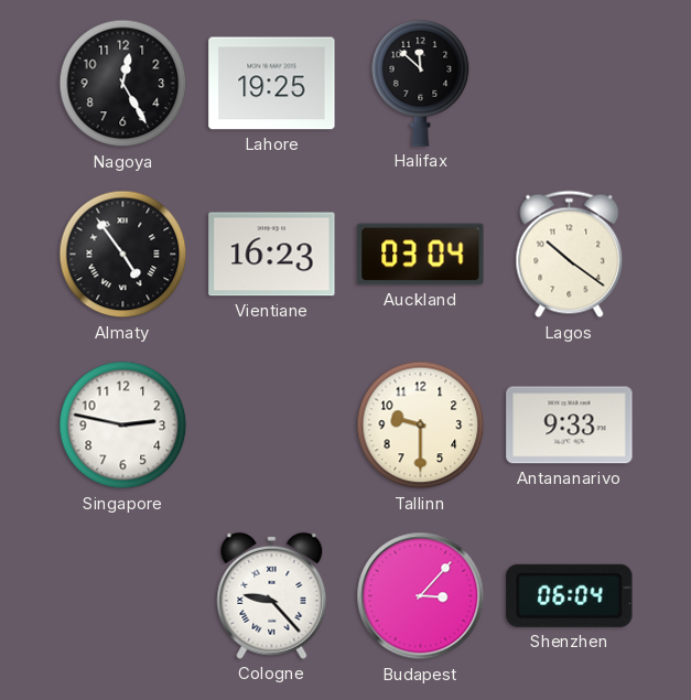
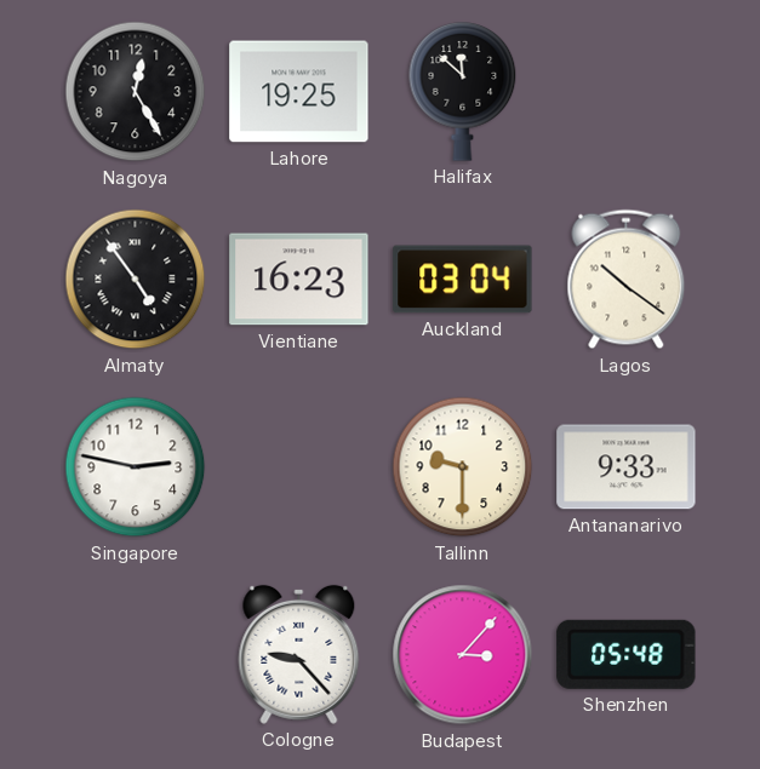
Shenzhen: 06:04 -> 05:48
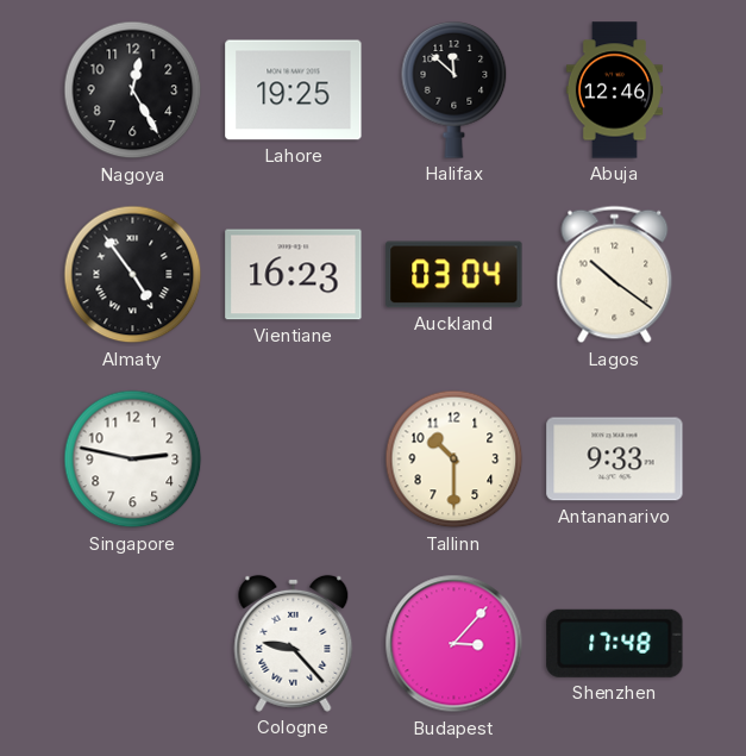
Abuja: none -> 12:46
Tallinn: 9:30 -> 10:30
Shenzhen: 05:48 -> 17:48
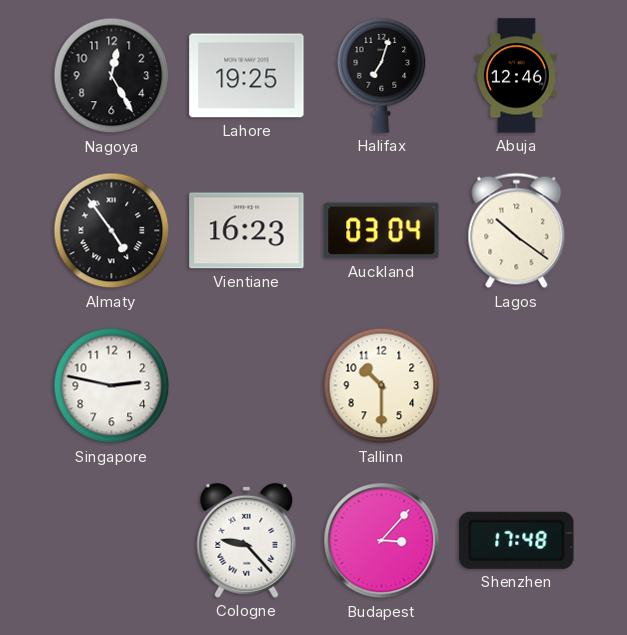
Halifax: 11:52 -> 7:03
Antananarivo: 9:33 -> none
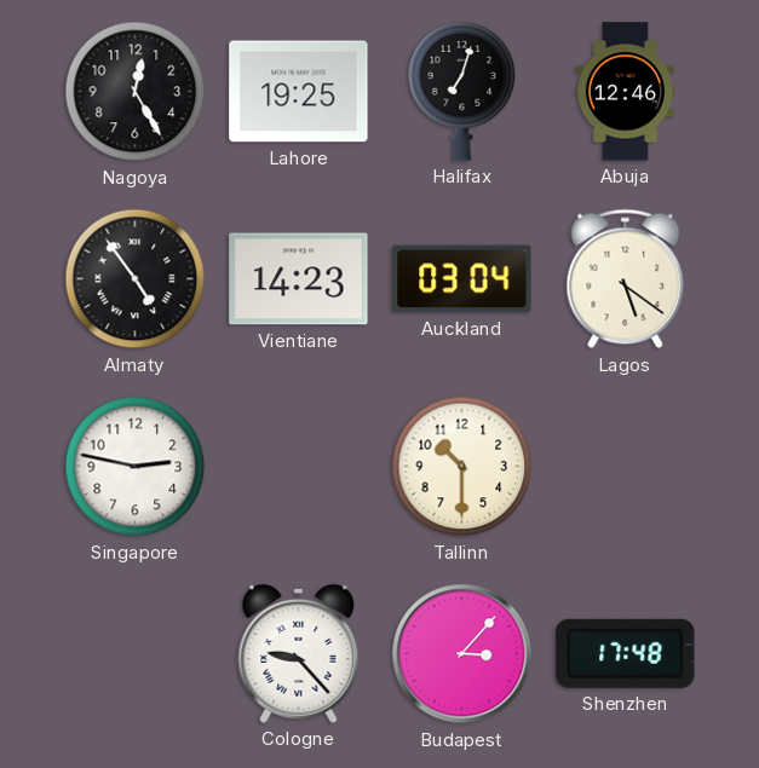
Vientiane: 16:23 -> 14:23
Lagos: 10:21 -> 5:21
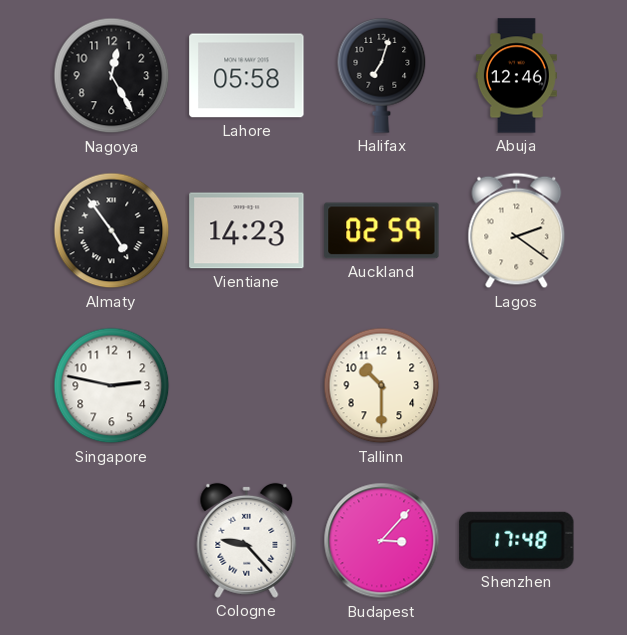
Lahore: 19:25 -> 05:58
Auckland: 03:04 -> 02:59
Lagos: 5:21 -> 2:21
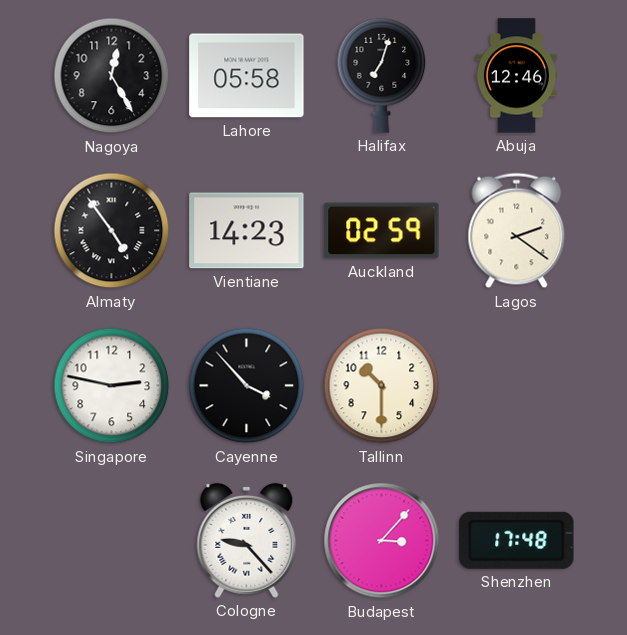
Cayenne: none -> 3:53
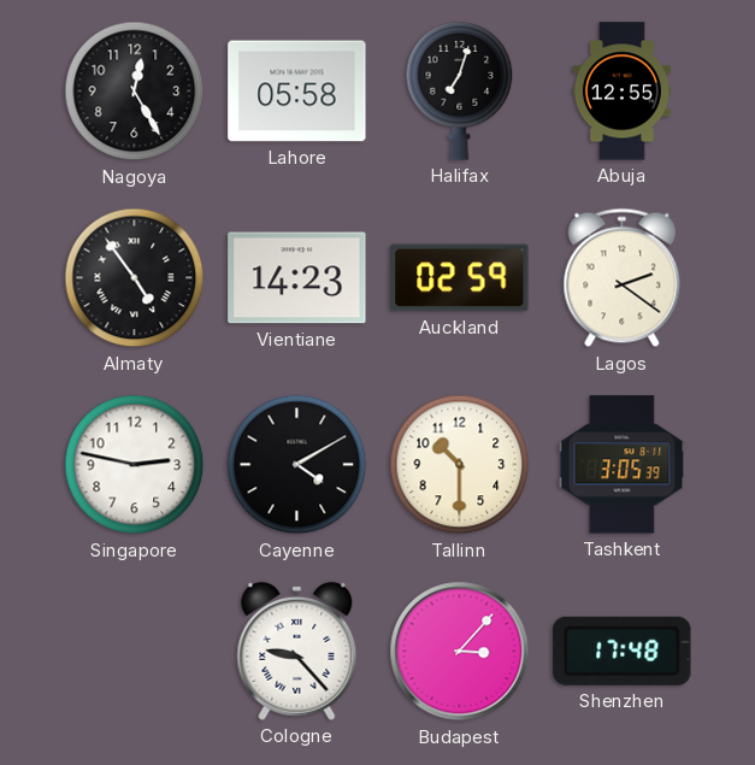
Abuja: 12:46 -> 12:55
Cayenne: 3:53 -> 4:10
Tashkent: none -> 3:05
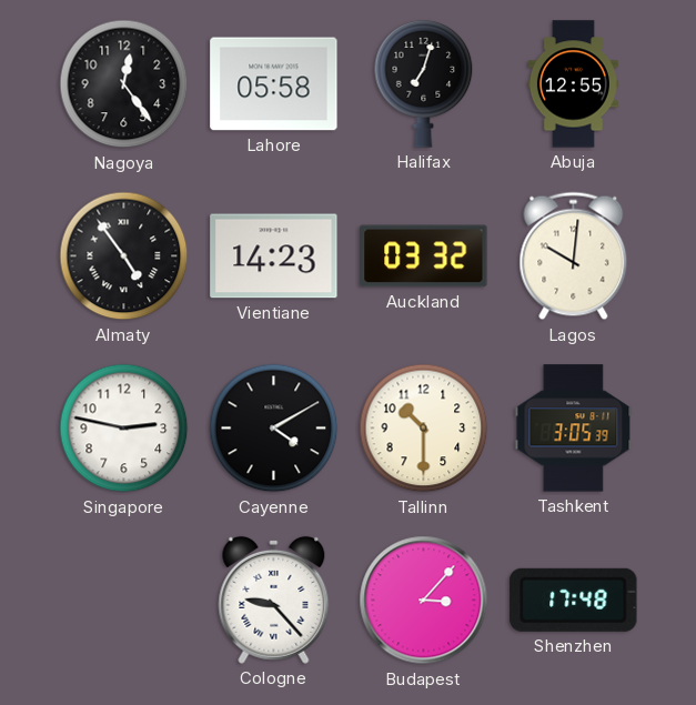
Nagoya: 12:25 -> 12:24
Auckland: 02:59 -> 03:32
Lagos: 2:21 -> 10:01
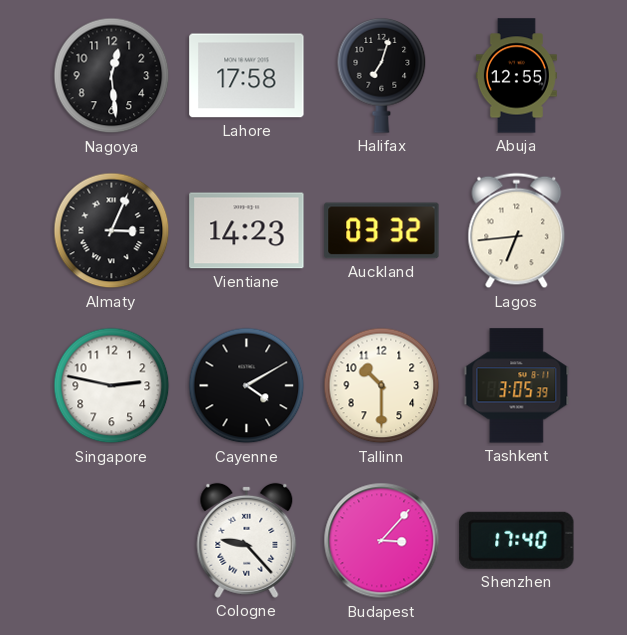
Nagoya: 12:24 -> 12:29
Lahore: 05:58 -> 17:58
Almaty: 4:54 -> 3:04
Lagos: 10:01 -> 6:44
Shenzhen: 17:48 -> 17:40
